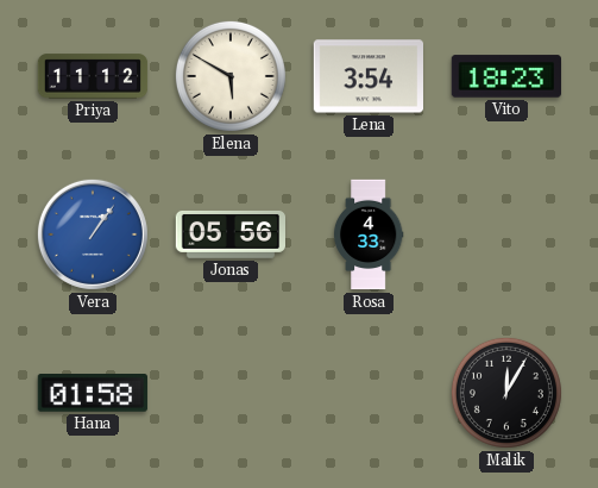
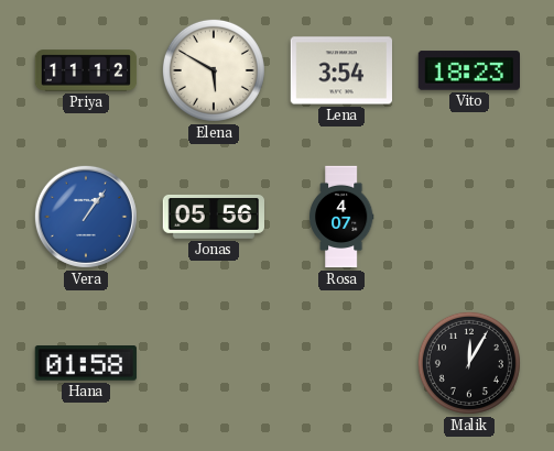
Rosa: 4:33 -> 4:07
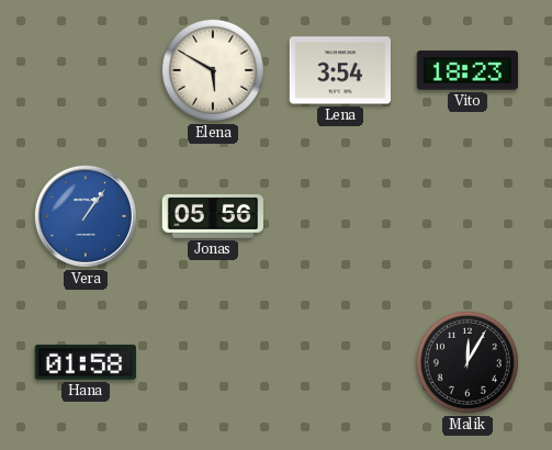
Priya: 11:12 -> none
Rosa: 4:07 -> none
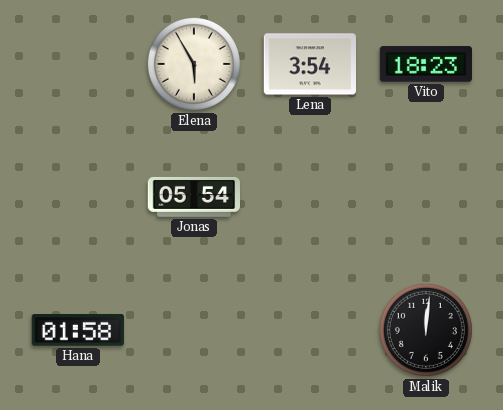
Elena: 5:50 -> 5:55
Vera: 1:06 -> none
Jonas: 05:56 -> 05:54
Malik: 12:05 -> 12:01
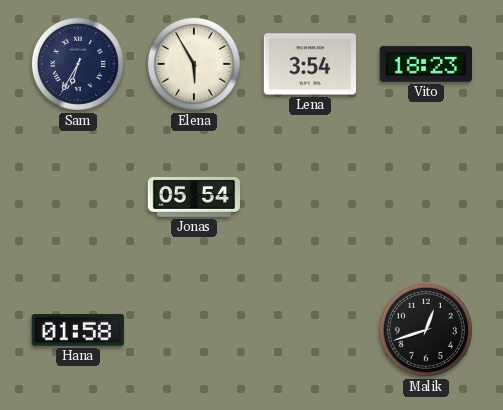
Sam: none -> 6:35
Malik: 12:01 -> 12:42
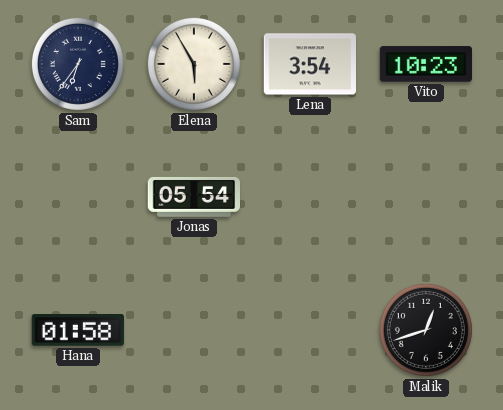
Sam: 6:35 -> 6:36
Vito: 18:23 -> 10:23
